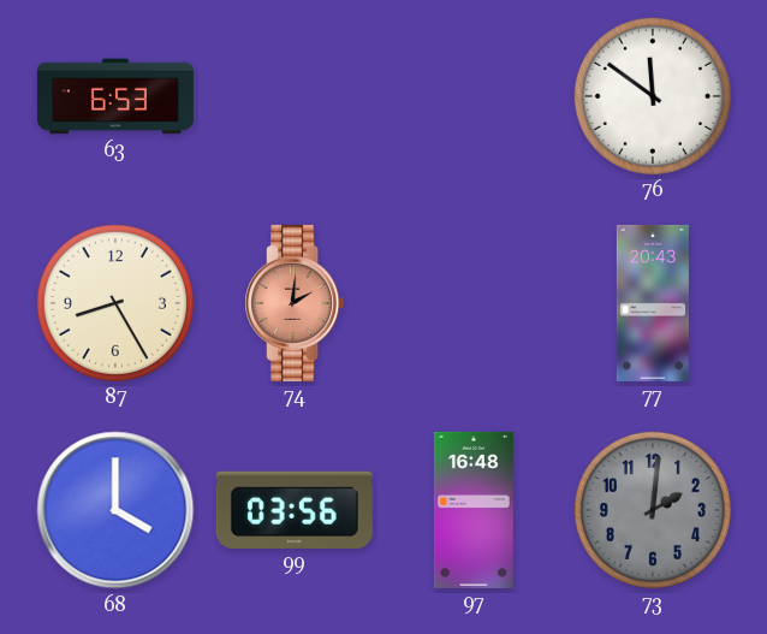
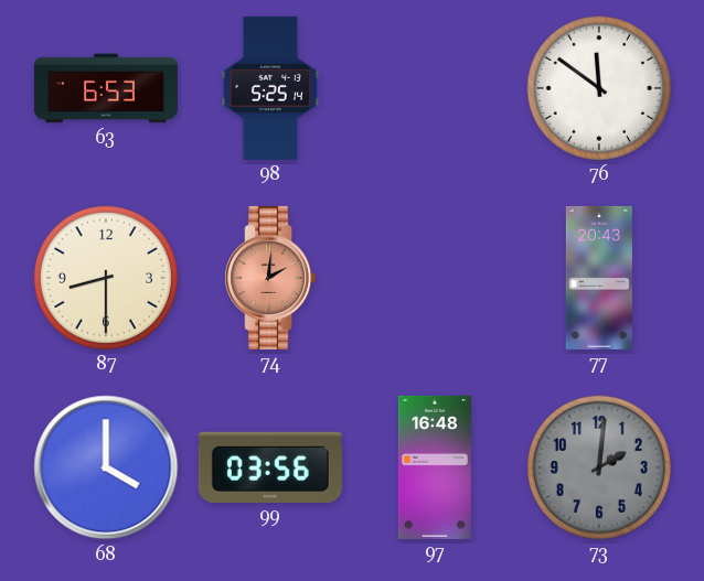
98: none -> 5:25
87: 8:25 -> 8:30
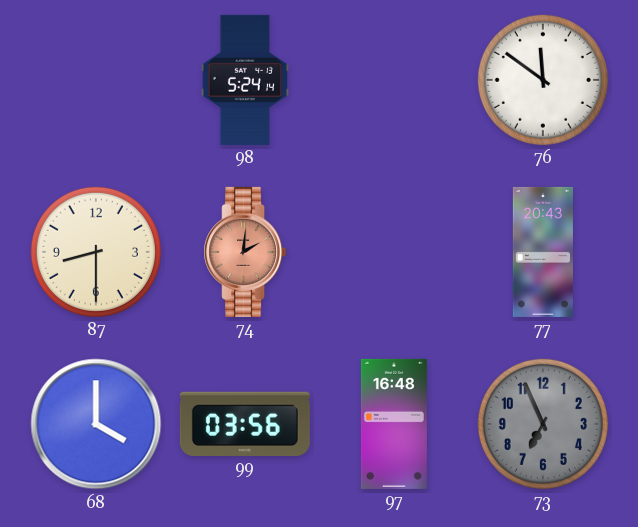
63: 6:53 -> none
98: 5:25 -> 5:24
73: 2:01 -> 6:56
